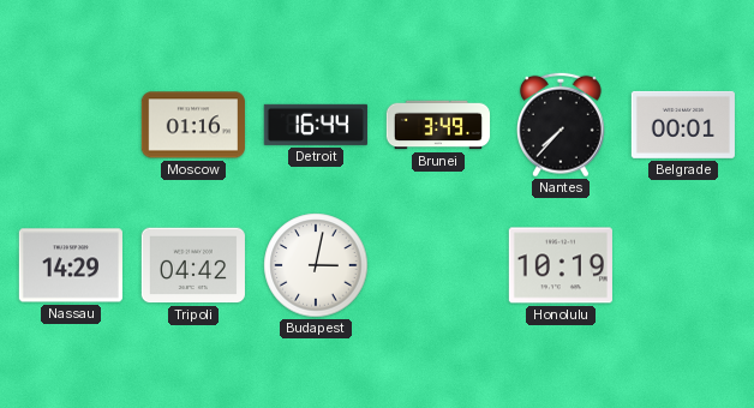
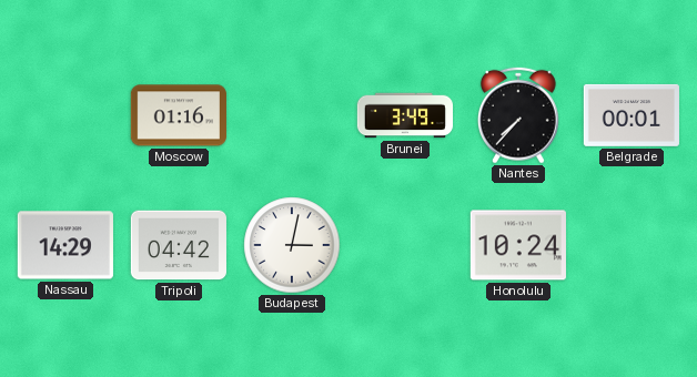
Detroit: 16:44 -> none
Honolulu: 10:19 -> 10:24
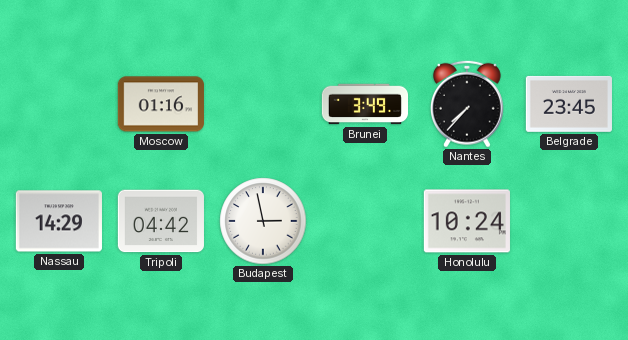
Belgrade: 00:01 -> 23:45
Budapest: 3:02 -> 2:58
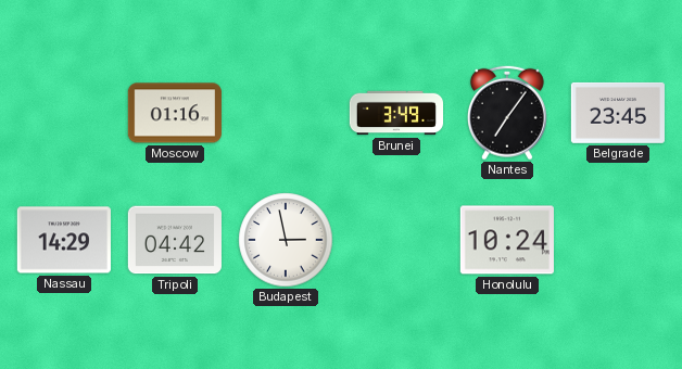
Nantes: 7:37 -> 7:06
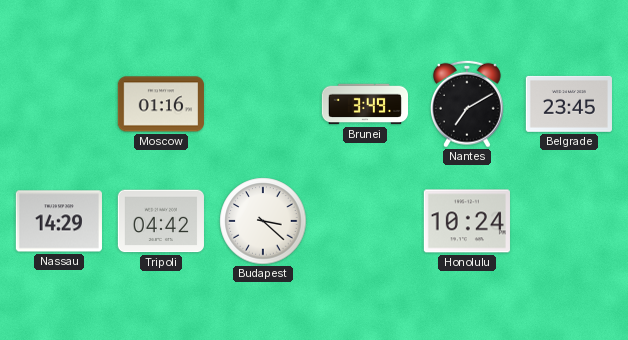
Nantes: 7:06 -> 7:10
Budapest: 2:58 -> 3:22
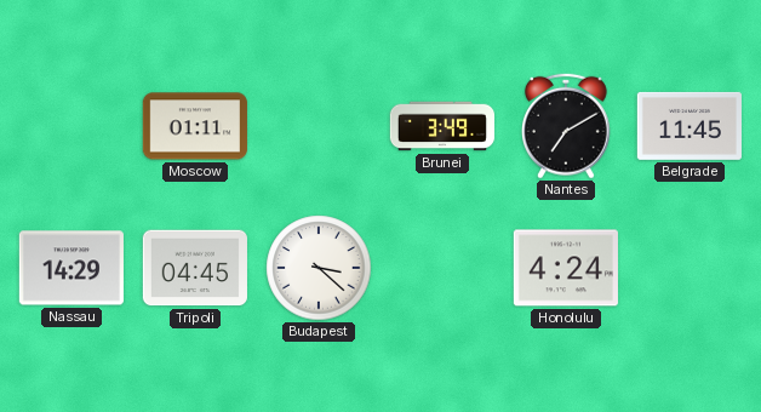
Moscow: 01:16 -> 01:11
Belgrade: 23:45 -> 11:45
Tripoli: 04:42 -> 04:45
Honolulu: 10:24 -> 4:24
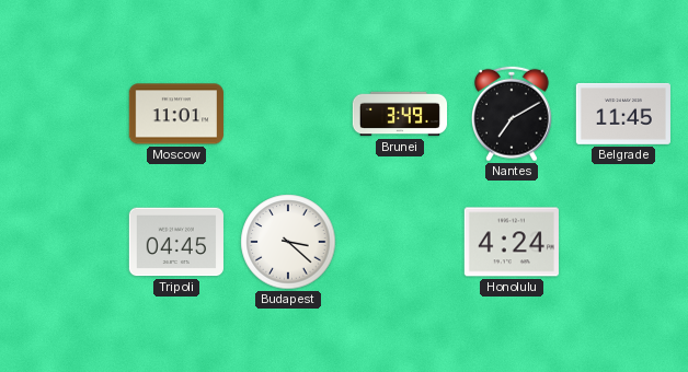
Moscow: 01:11 -> 11:01
Nassau: 14:29 -> none
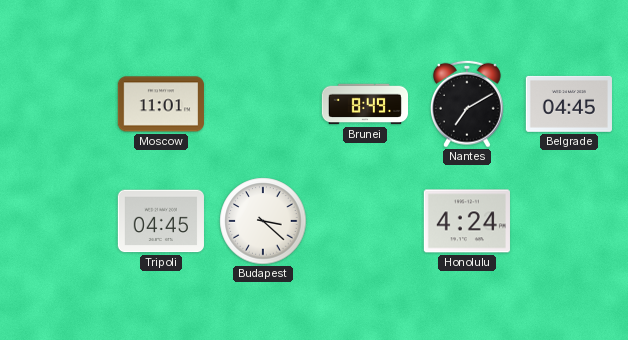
Brunei: 3:49 -> 8:49
Belgrade: 11:45 -> 04:45
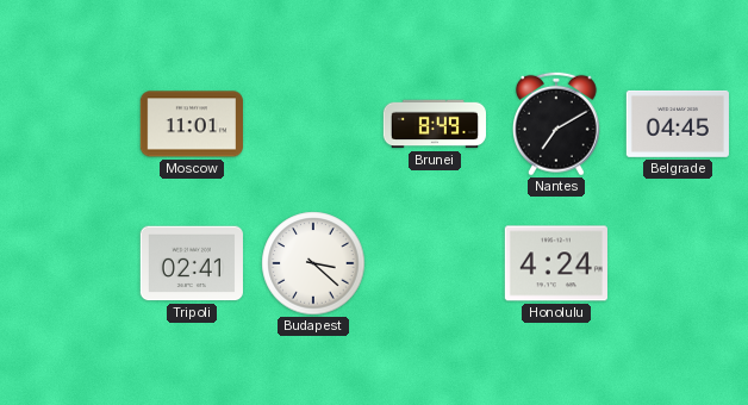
Tripoli: 04:45 -> 02:41
